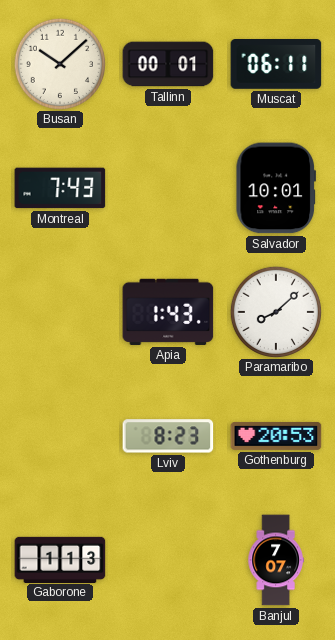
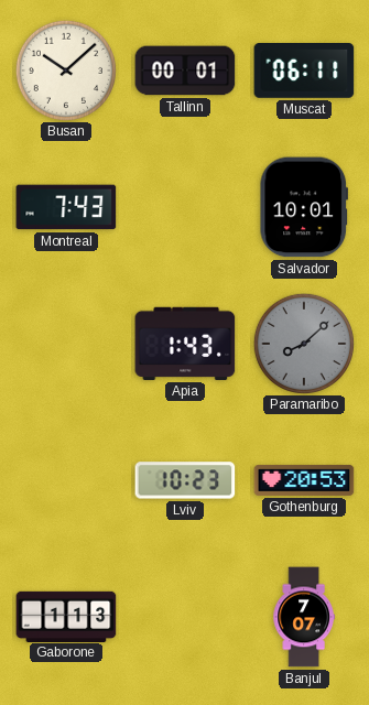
Paramaribo dial: white -> grey
Lviv: 8:23 -> 10:23
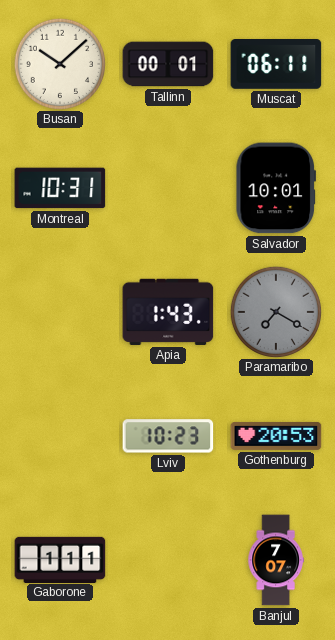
Montreal: 7:43 -> 10:31
Paramaribo: 8:08 -> 7:20
Gaborone: 1:13 -> 1:11
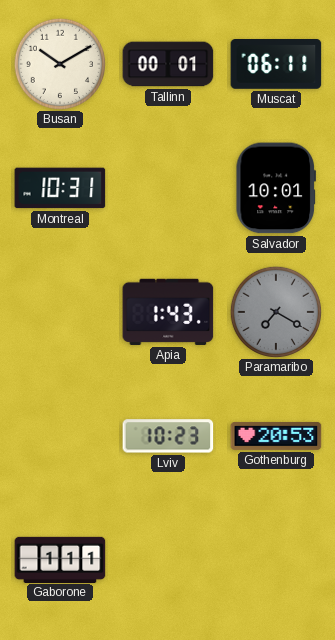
Busan: 10:08 -> 10:10
Banjul: 7:07 -> none
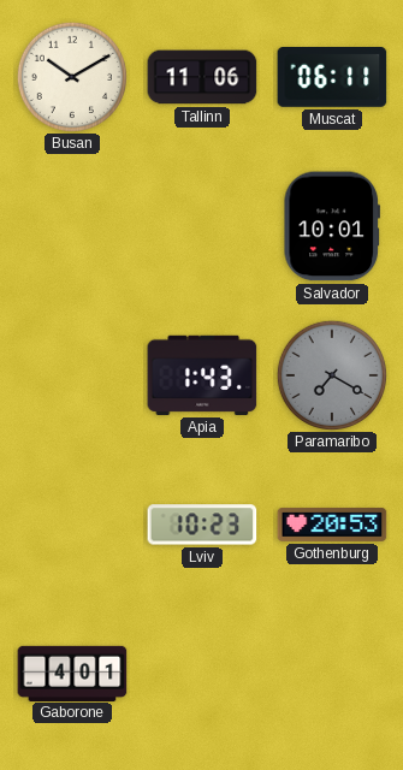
Tallinn: 00:01 -> 11:06
Montreal: 10:31 -> none
Gaborone: 1:11 -> 4:01
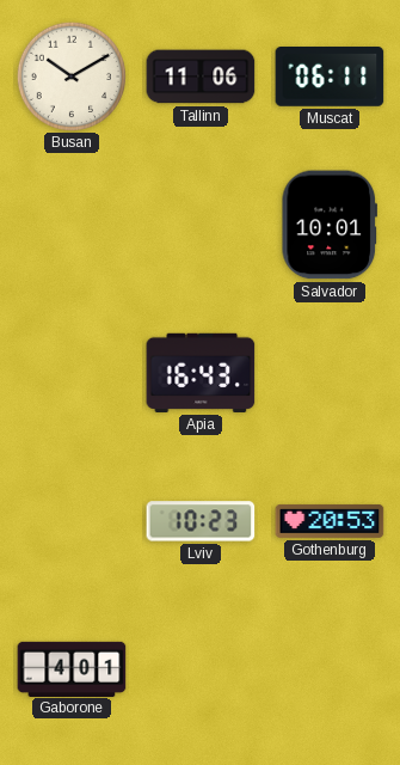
Apia: 1:43 -> 16:43
Paramaribo: 7:20 -> none
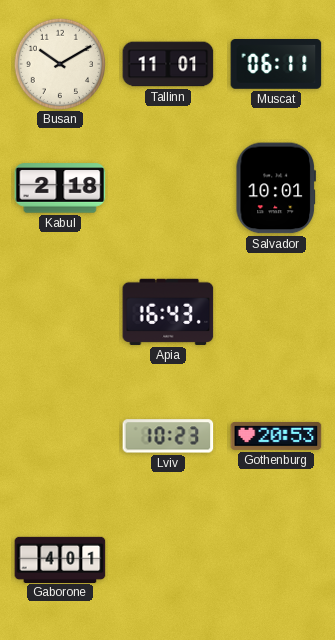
Tallinn: 11:06 -> 11:01
Kabul: none -> 2:18
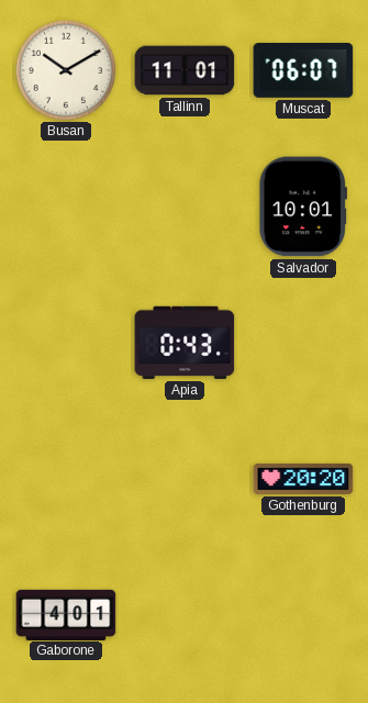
Muscat: 06:11 -> 06:07
Kabul: 2:18 -> none
Apia: 16:43 -> 0:43
Lviv: 10:23 -> none
Gothenburg: 20:53 -> 20:20
